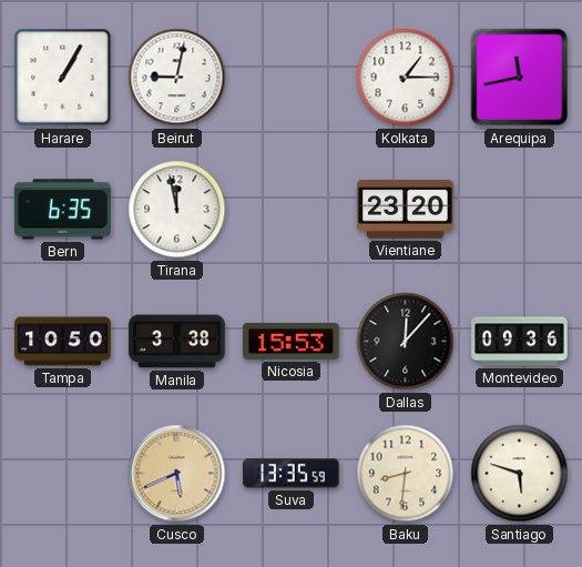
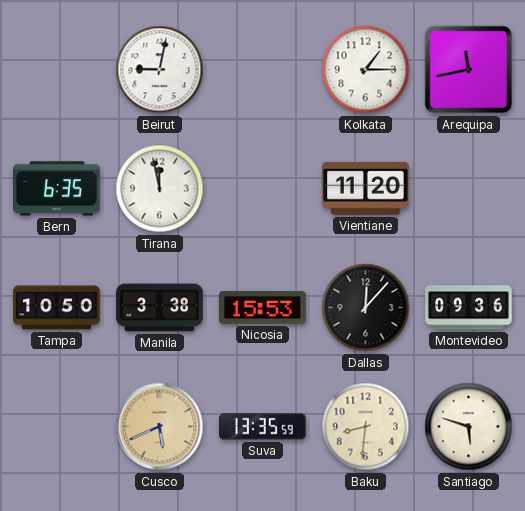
Harare: 1:05 -> none
Vientiane: 23:20 -> 11:20
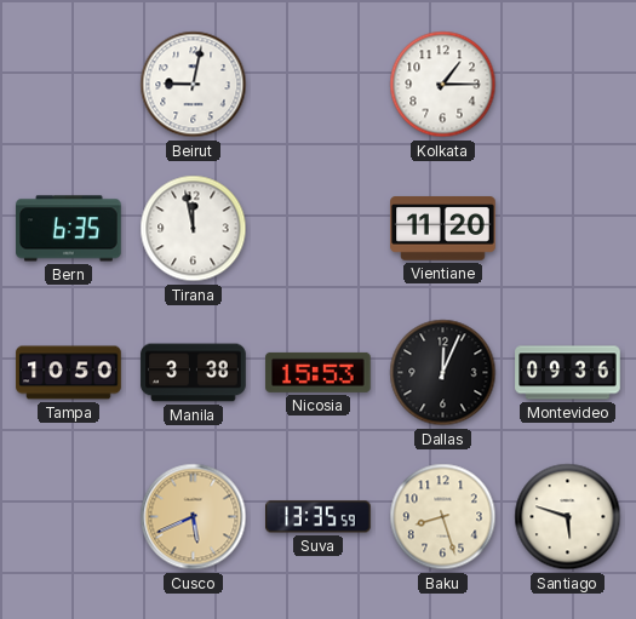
Arequipa: 11:43 -> none
Dallas: 12:07 -> 12:04
Baku: 8:31 -> 8:27
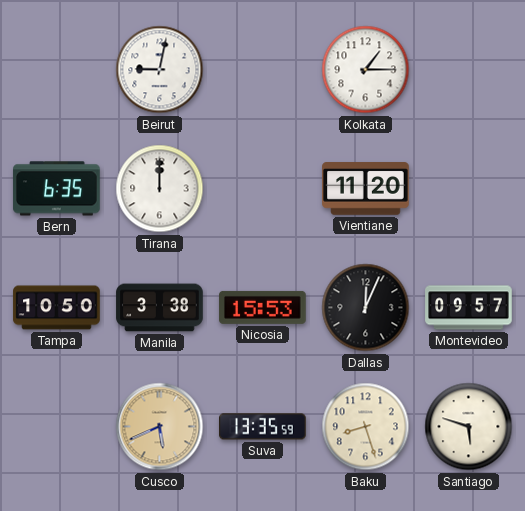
Tirana: 11:58 -> 12:00
Montevideo: 09:36 -> 09:57
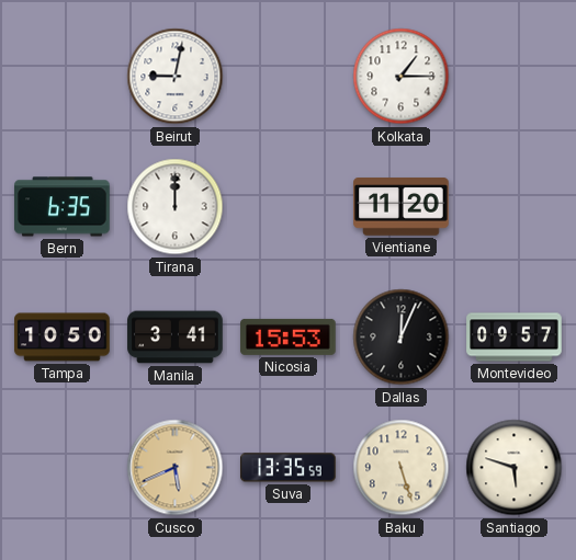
Manila: 3:38 -> 3:41
Baku: 8:27 -> 5:27
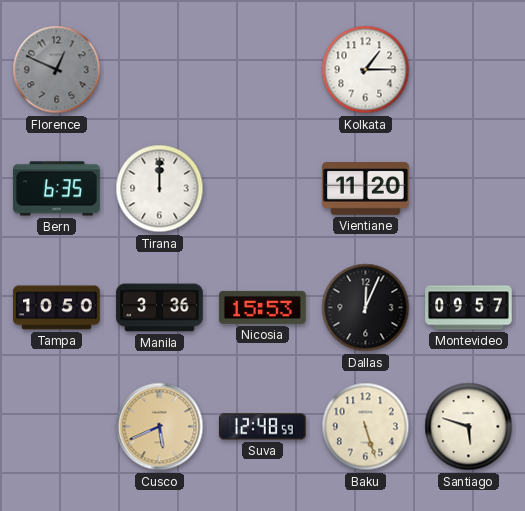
Florence: none -> 12:49
Beirut: 9:02 -> none
Manila: 3:41 -> 3:36
Suva: 13:35 -> 12:48
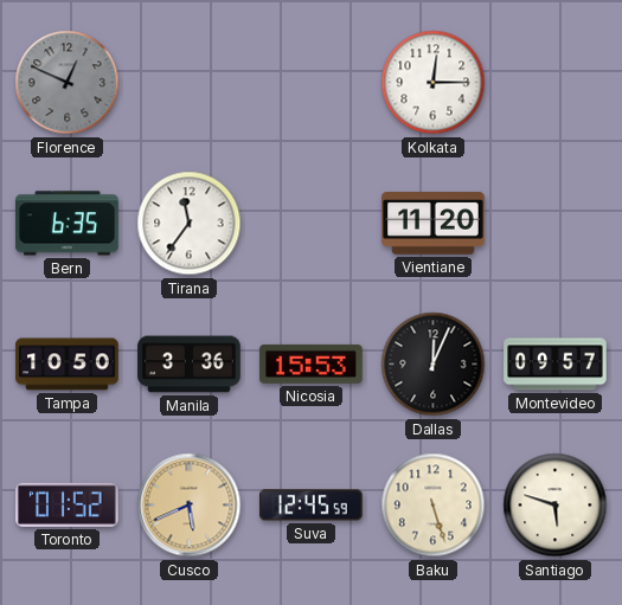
Kolkata: 1:15 -> 12:15
Tirana: 12:00 -> 11:36
Toronto: none -> 01:52
Suva: 12:48 -> 12:45
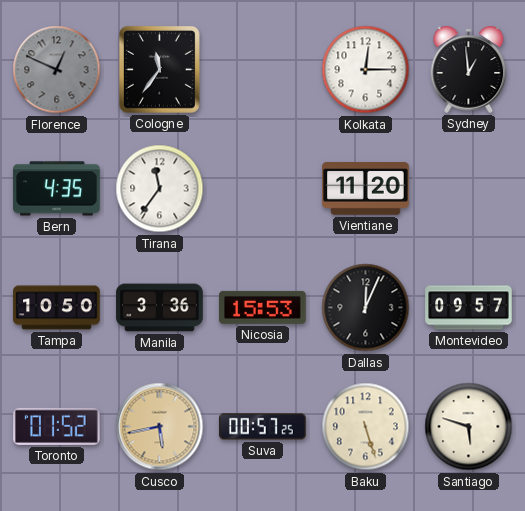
Cologne: none -> 11:36
Sydney: none -> 12:59
Bern: 6:35 -> 4:35
Cusco: 5:41 -> 5:43
Suva: 12:45 -> 00:57
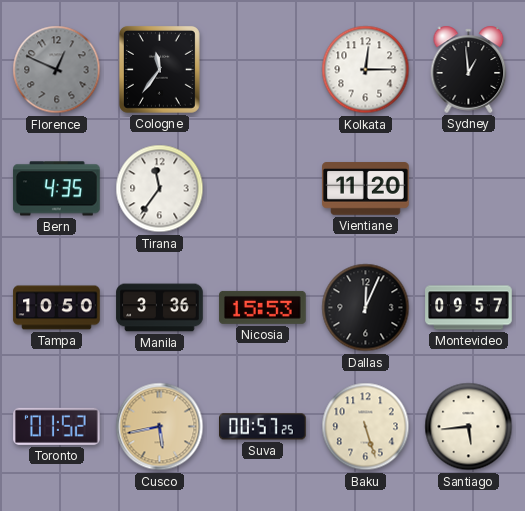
Santiago: 5:48 -> 5:44
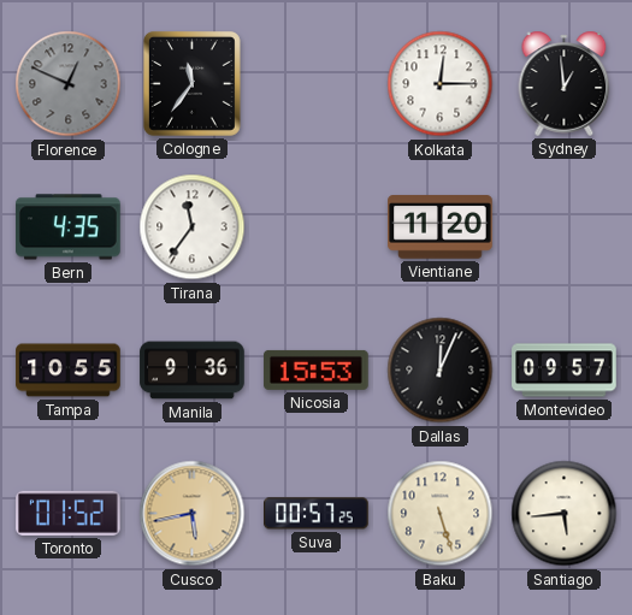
Tampa: 10:50 -> 10:55
Manila: 3:36 -> 9:36
